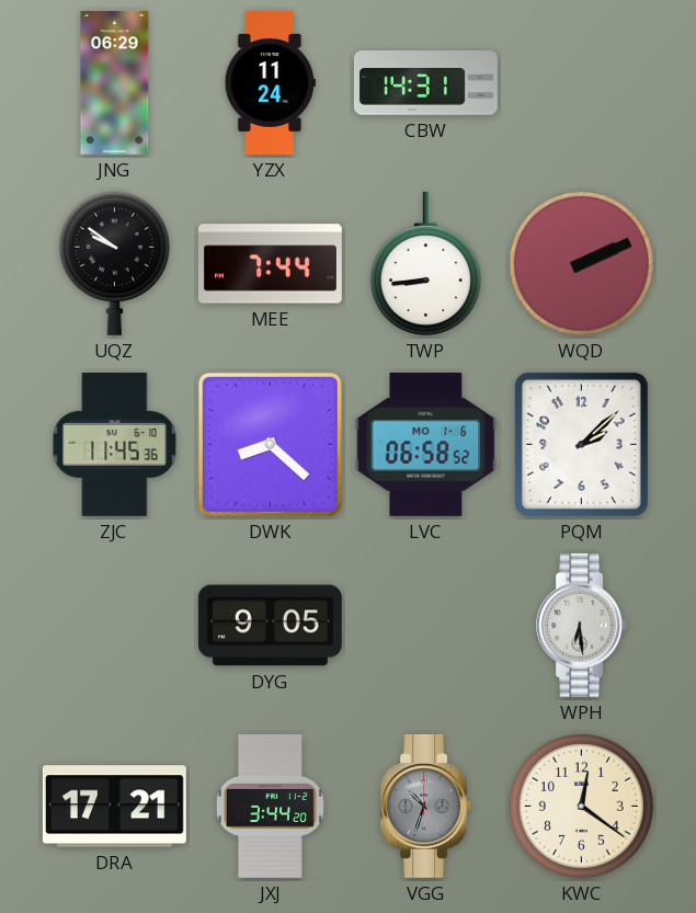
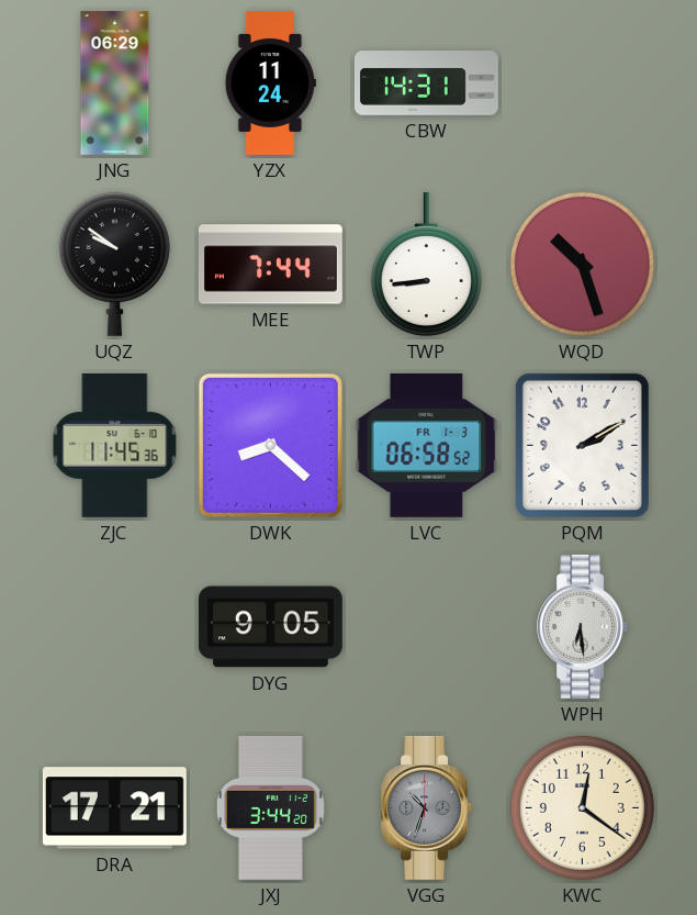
WQD: 2:11 -> 10:27
LVC date: MO 1-6 -> FR 1-3
PQM: 2:08 -> 2:10
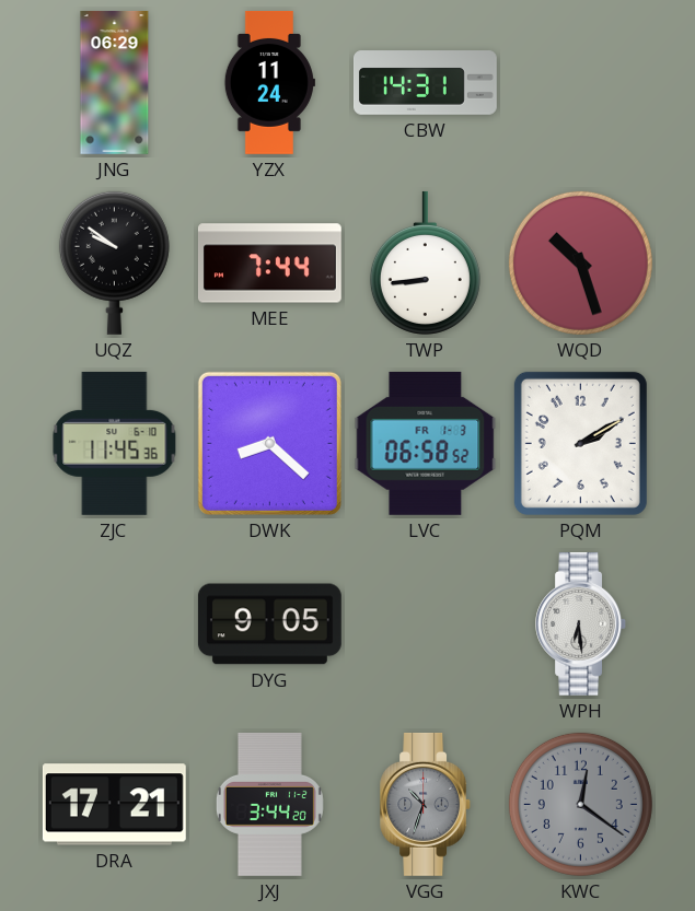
KWC dial: cream -> grey
